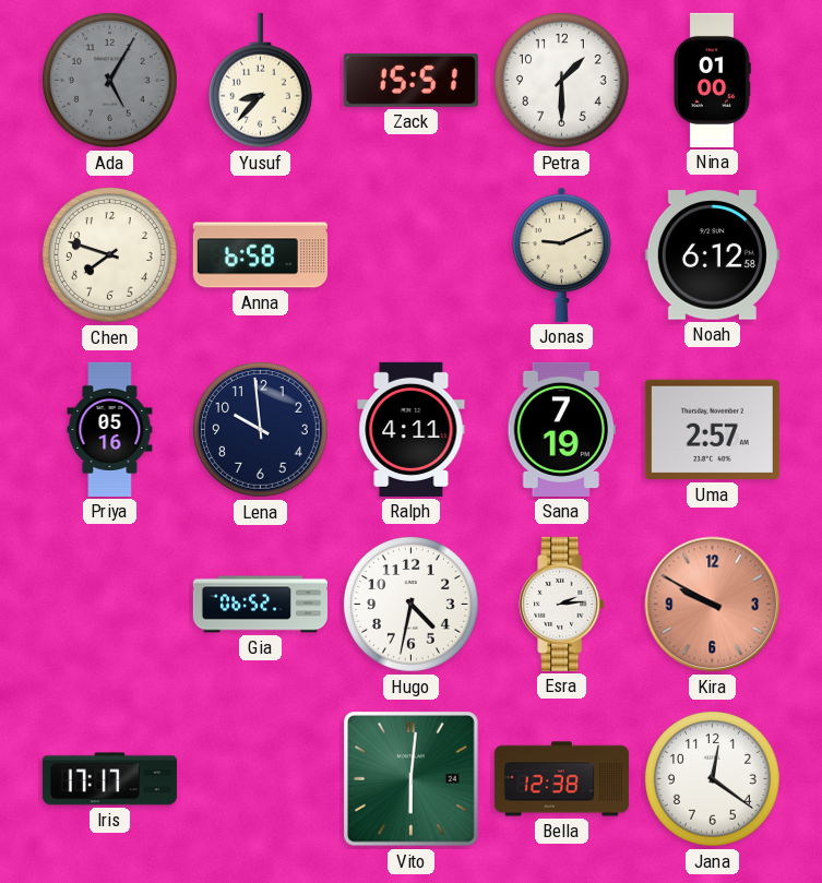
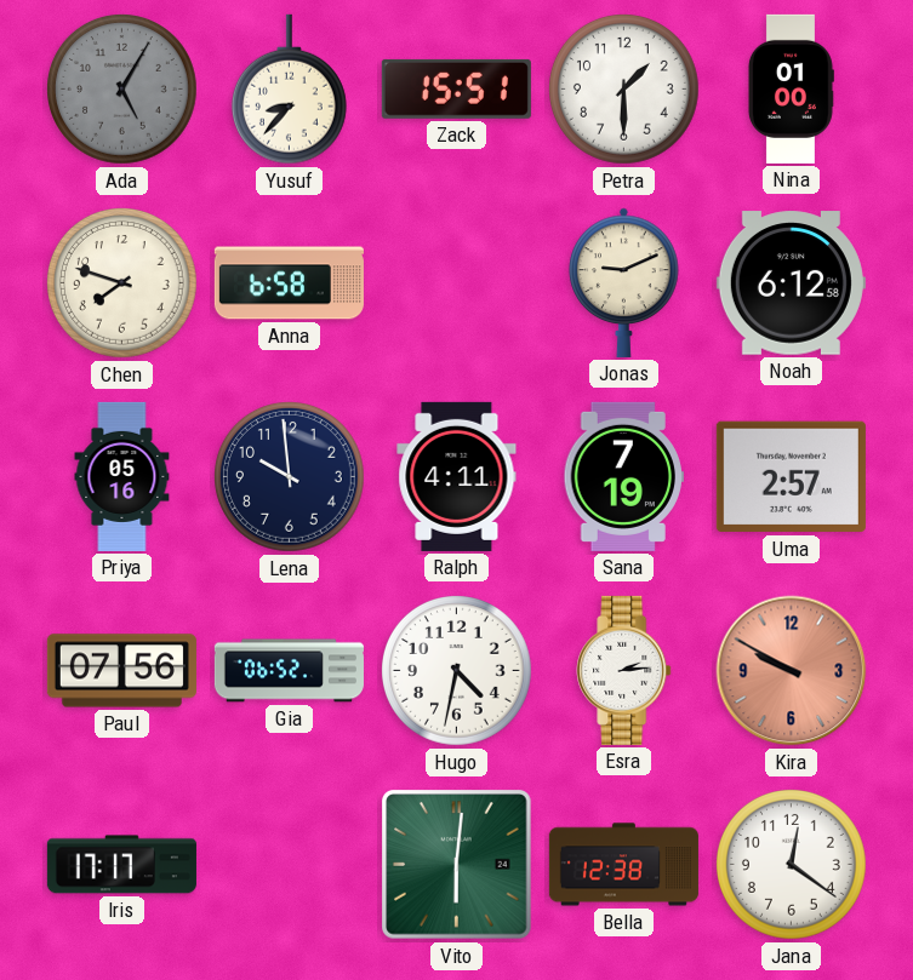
Paul: none -> 07:56
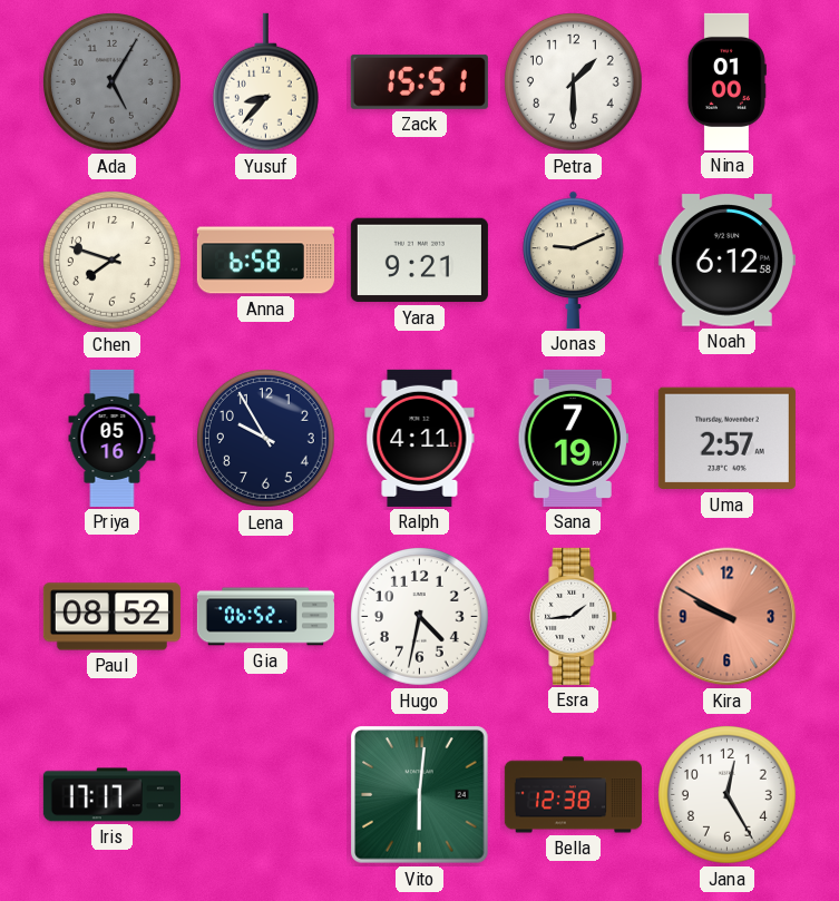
Yara: none -> 9:21
Lena: 9:59 -> 9:55
Paul: 07:56 -> 08:52
Esra: 2:14 -> 1:44
Jana: 12:21 -> 12:25
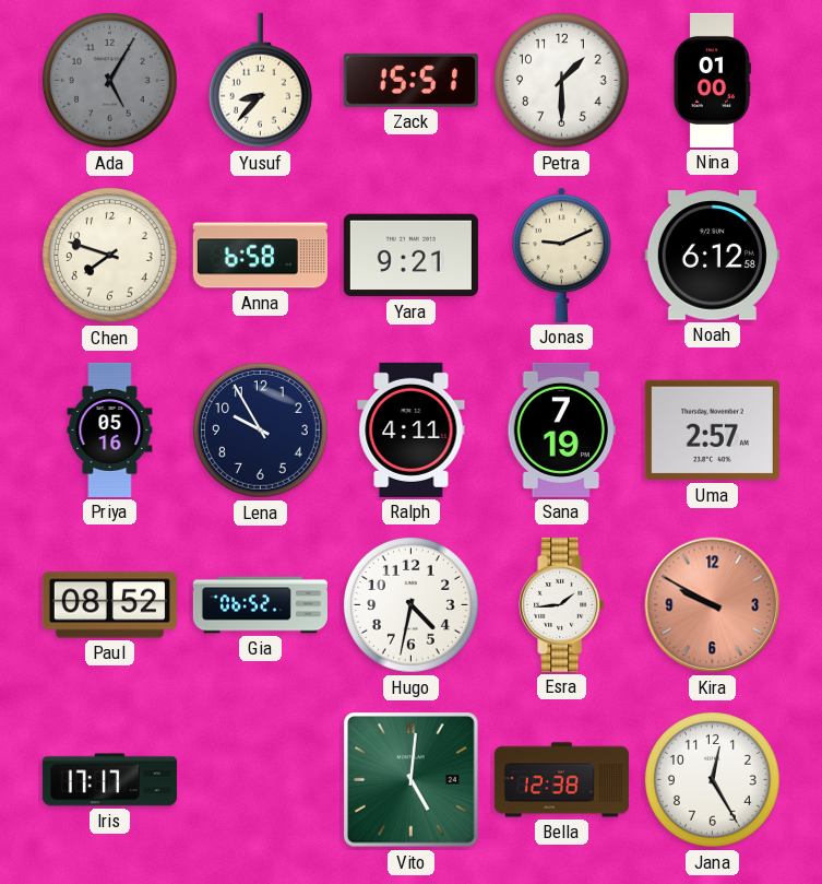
Vito: 6:01 -> 5:01
